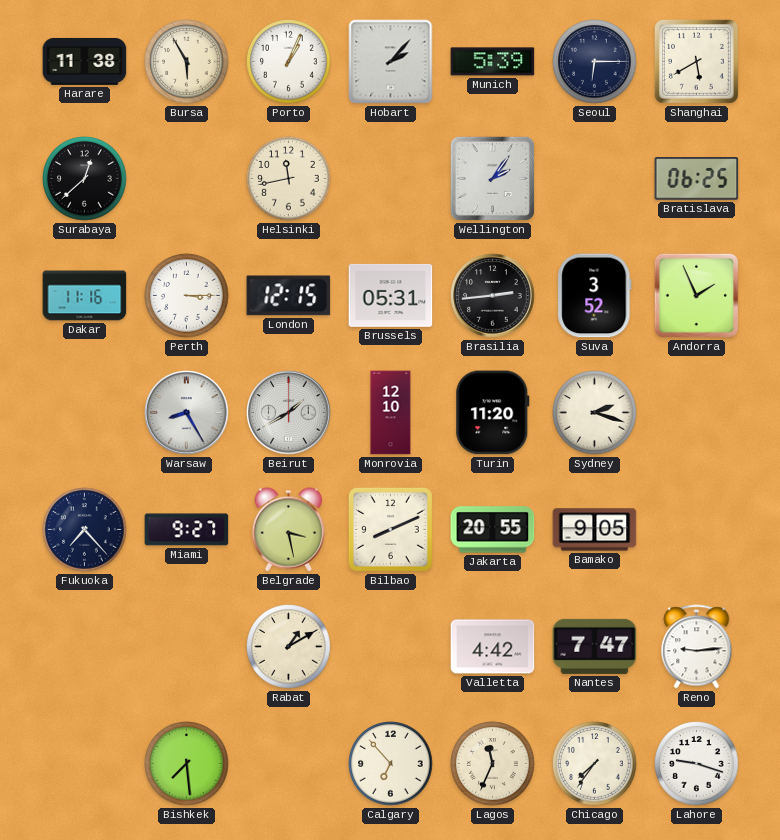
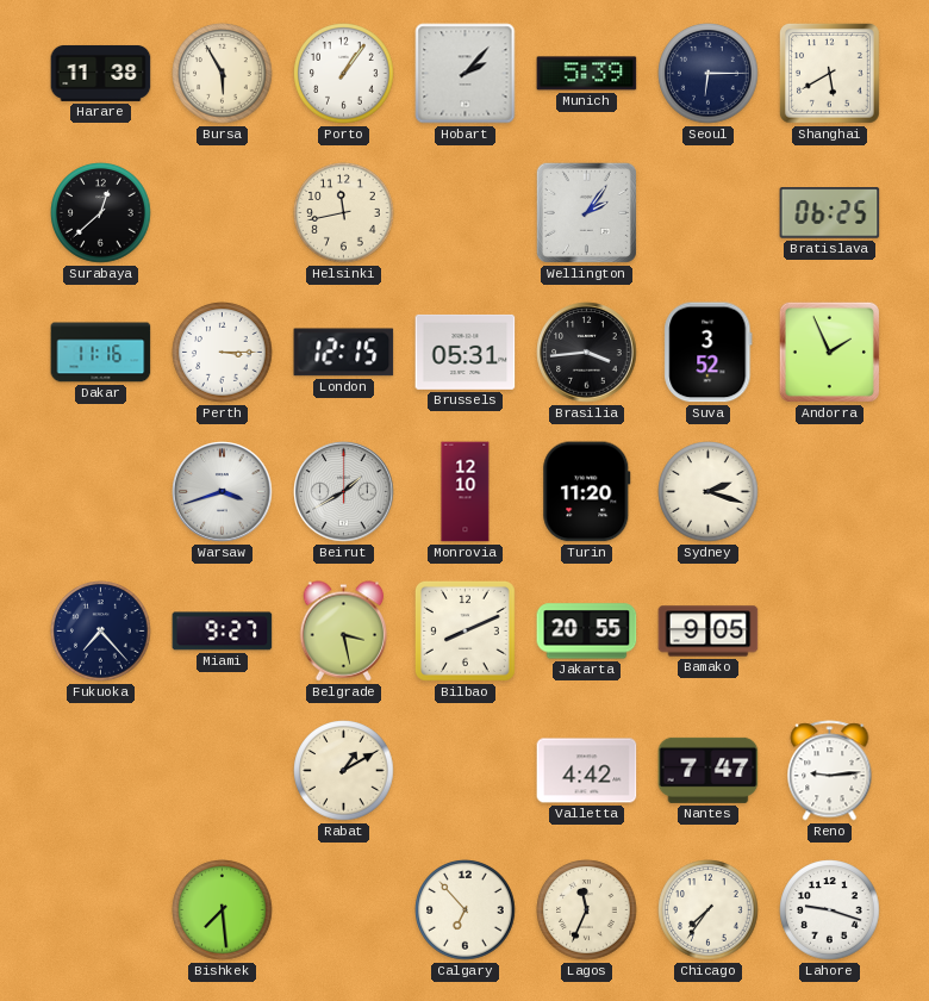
Porto: 1:04 -> 1:06
Brasilia: 2:44 -> 3:44
Warsaw: 8:25 -> 3:42
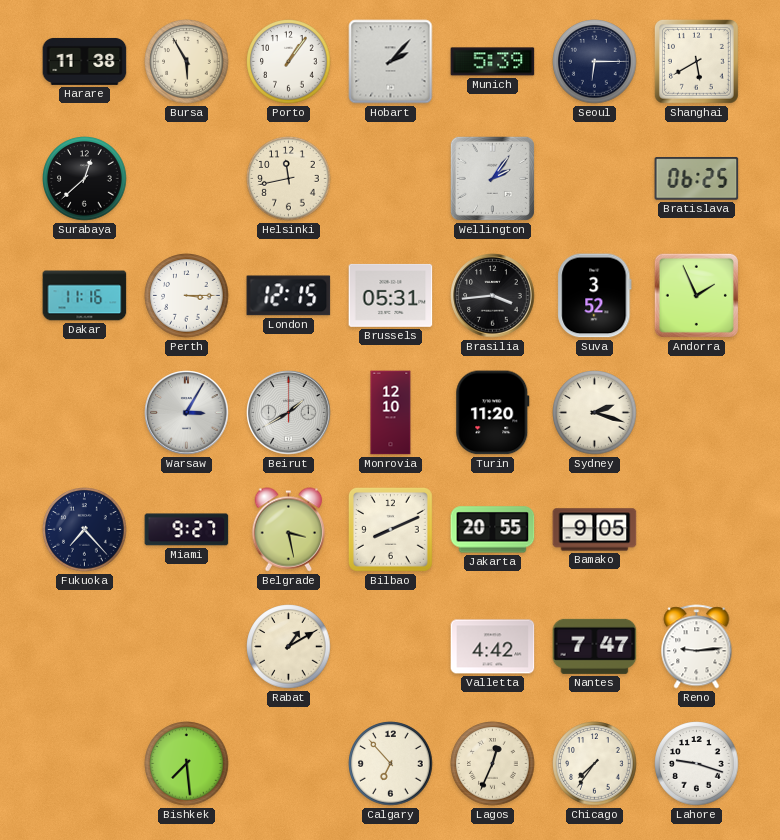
Warsaw: 3:42 -> 3:05
Lagos: 11:34 -> 12:34
